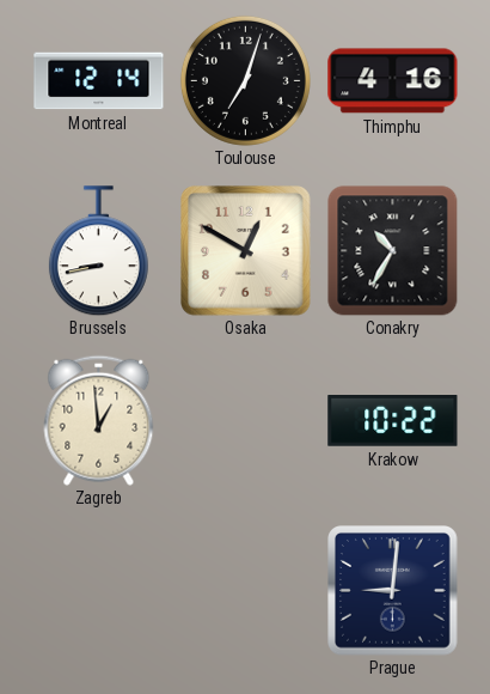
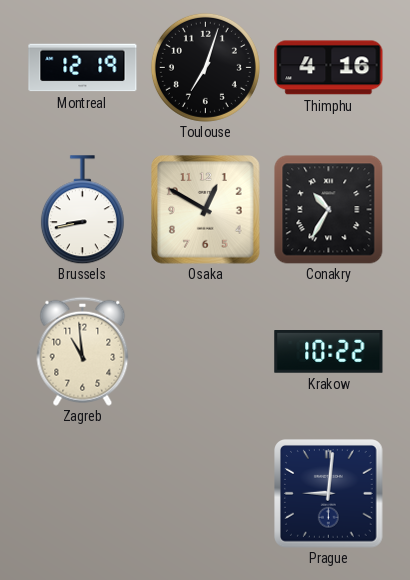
Montreal: 12:14 -> 12:19
Zagreb: 12:59 -> 10:59
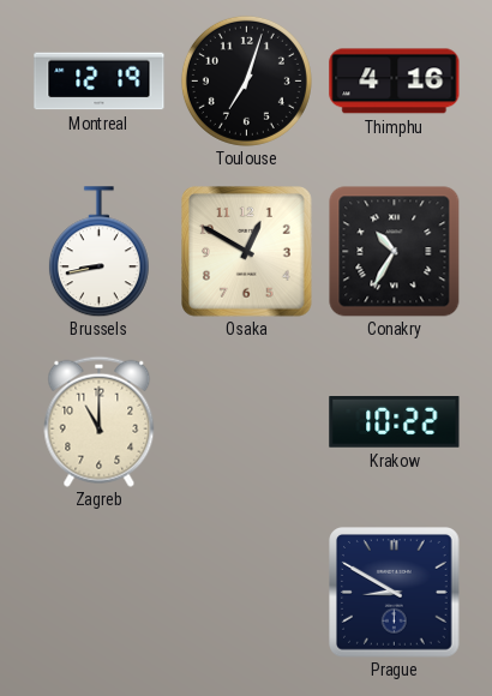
Zagreb: 10:59 -> 11:00
Prague: 9:01 -> 8:50
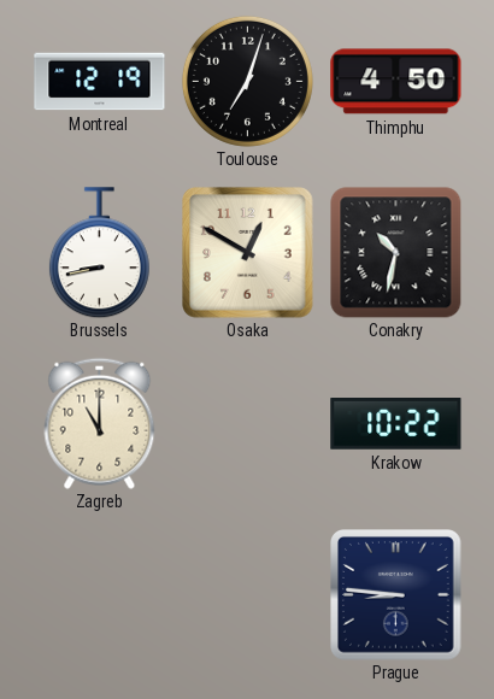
Thimphu: 4:16 -> 4:50
Conakry: 10:35 -> 10:32
Prague: 8:50 -> 8:46
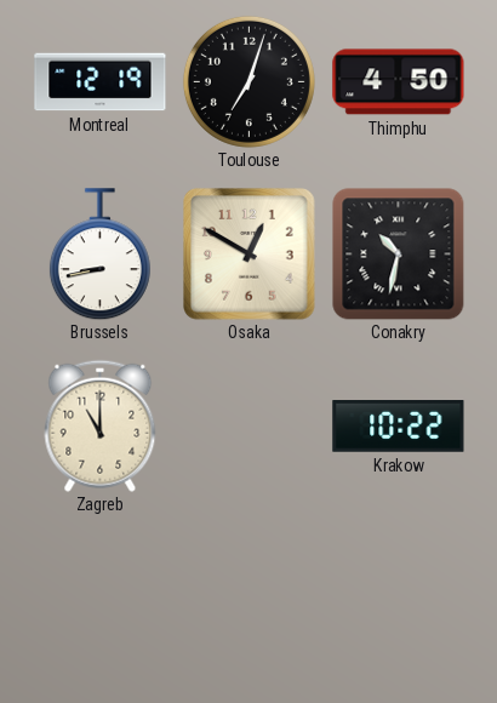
Prague: 8:46 -> none
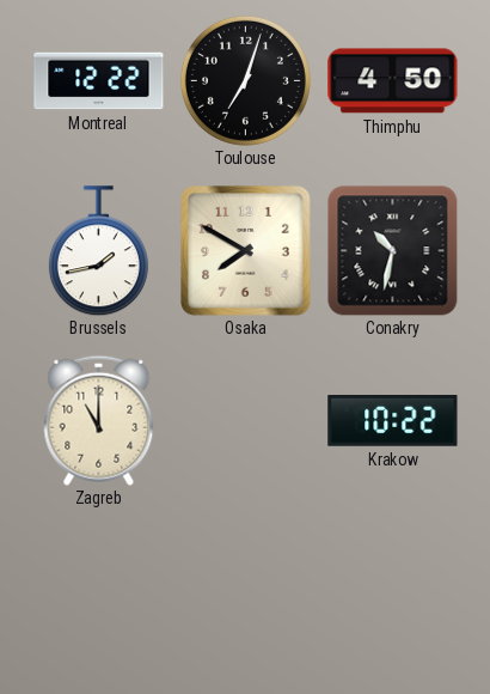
Montreal: 12:19 -> 12:22
Brussels: 8:43 -> 1:43
Osaka: 12:50 -> 7:50
